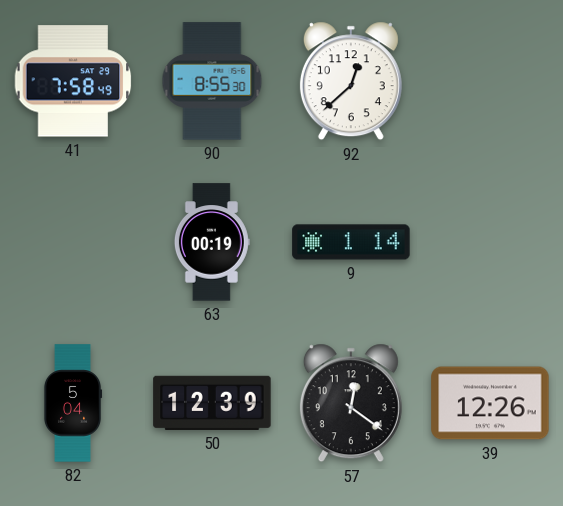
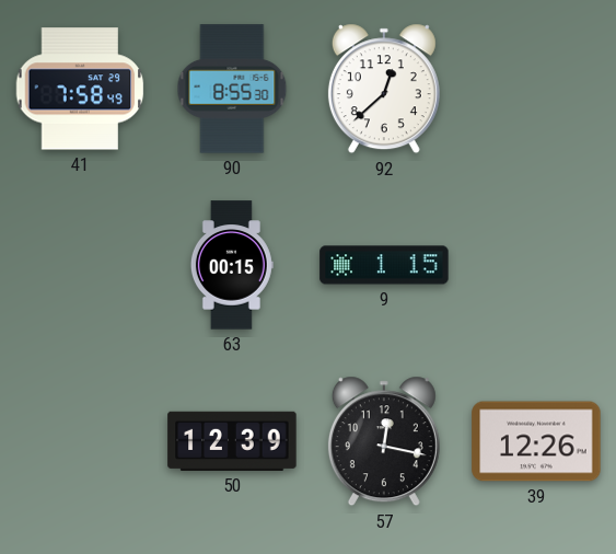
63: 00:19 -> 00:15
9: 1:14 -> 1:15
82: 5:04 -> none
57: 12:21 -> 12:17
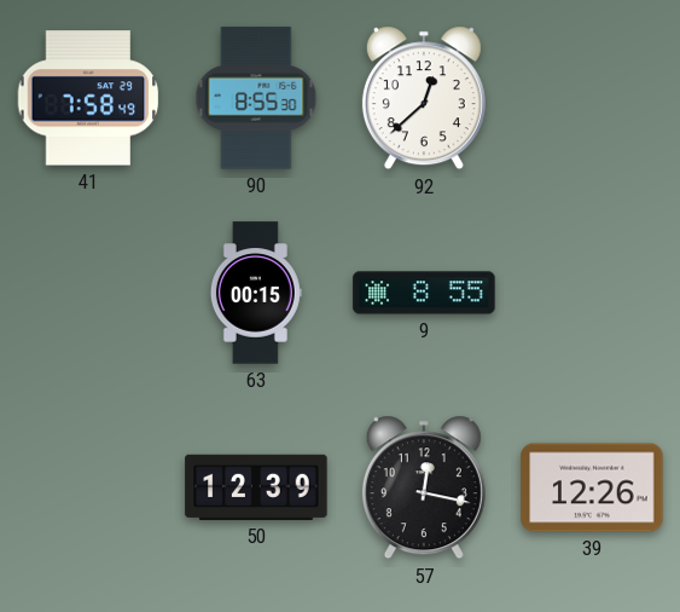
9: 1:15 -> 8:55
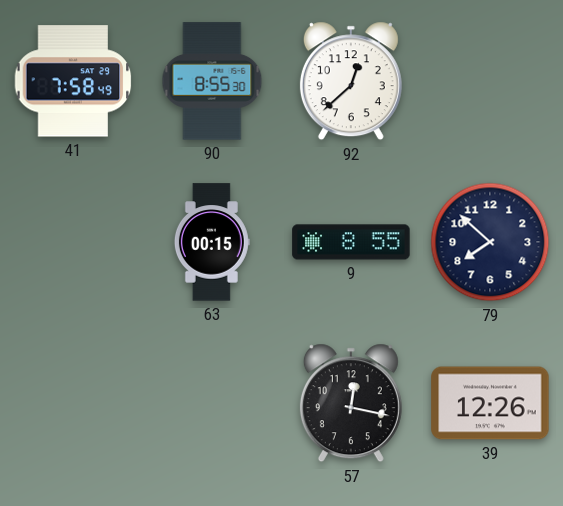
79: none -> 7:52
50: 12:39 -> none
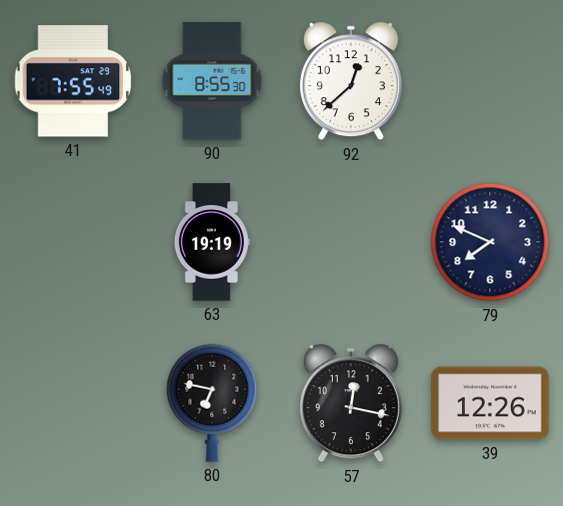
41: 7:58 -> 7:55
63: 00:15 -> 19:19
9: 8:55 -> none
79: 7:52 -> 7:49
80: none -> 6:47
